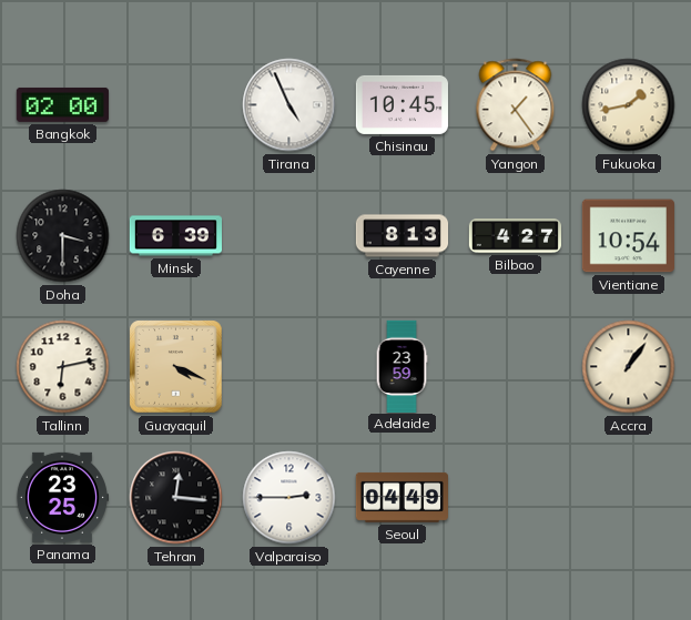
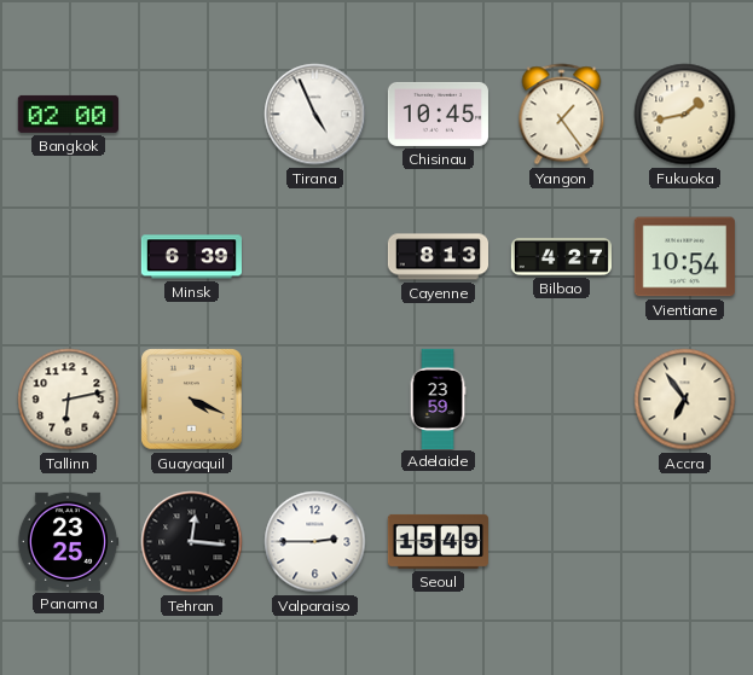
Doha: 3:30 -> none
Accra: 1:06 -> 6:54
Seoul: 04:49 -> 15:49
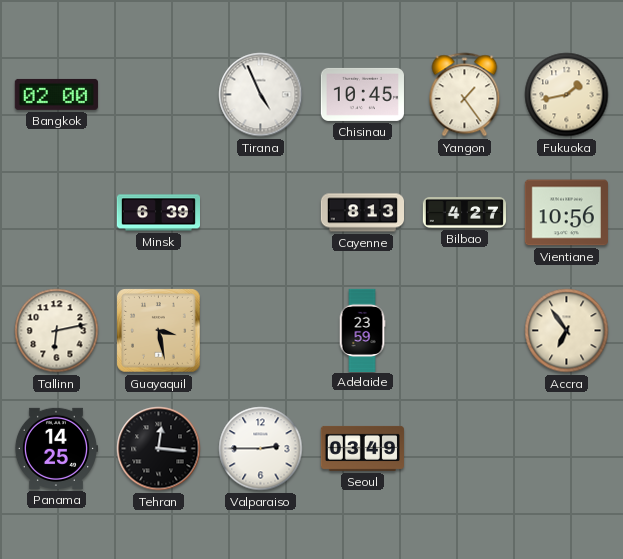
Vientiane: 10:54 -> 10:56
Guayaquil: 4:19 -> 3:28
Panama: 23:25 -> 14:25
Seoul: 15:49 -> 03:49
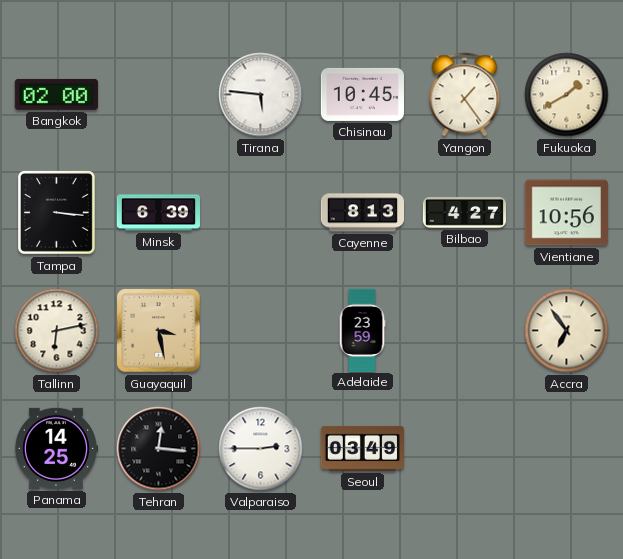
Tirana: 4:56 -> 5:46
Fukuoka: 1:43 -> 1:40
Tampa: none -> 3:16
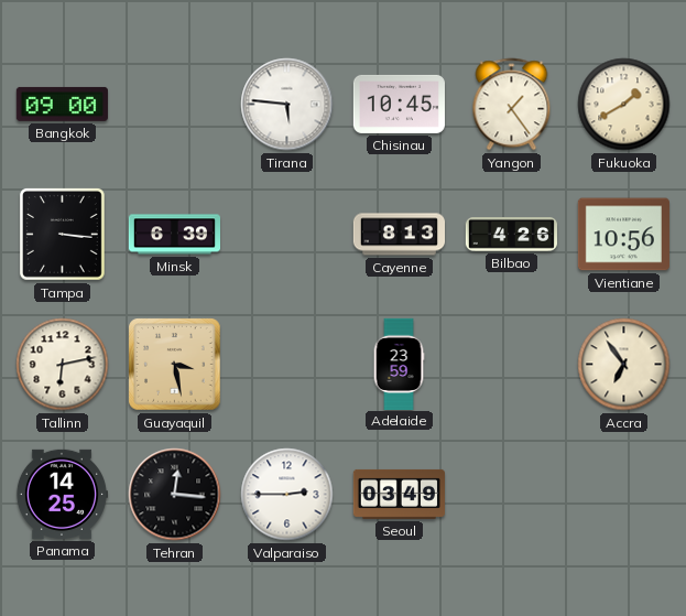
Bangkok: 02:00 -> 09:00
Bilbao: 4:27 -> 4:26
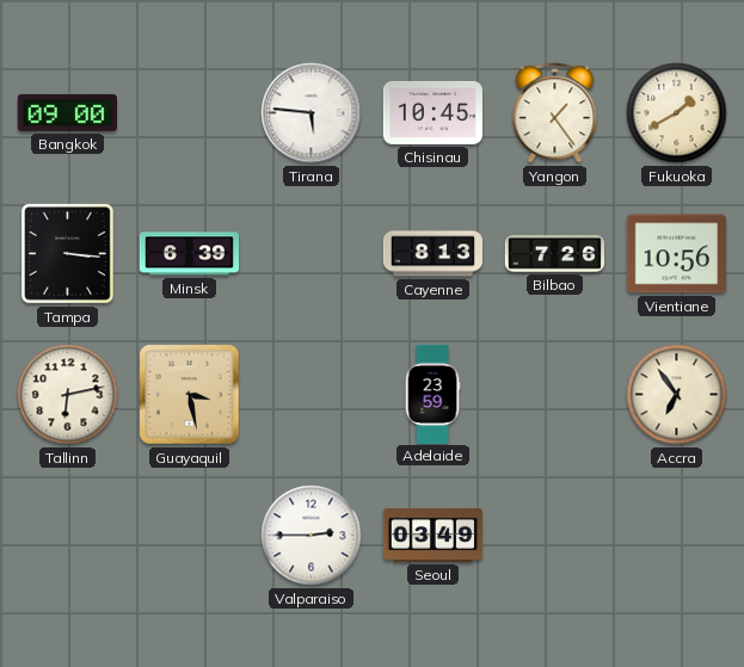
Bilbao: 4:26 -> 7:26
Panama: 14:25 -> none
Tehran: 12:16 -> none
